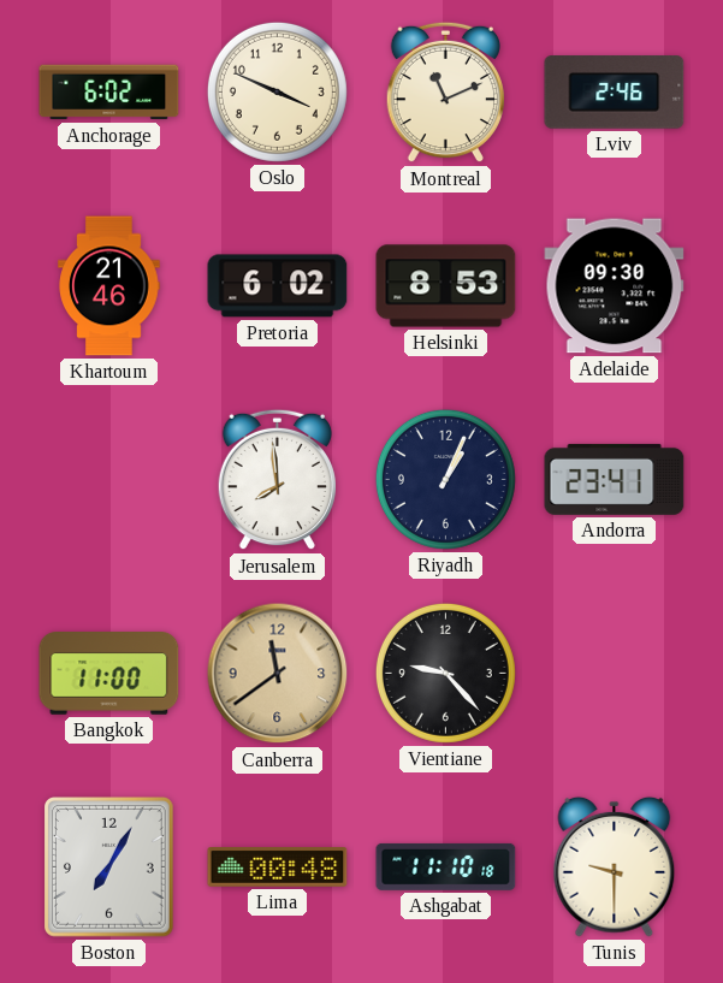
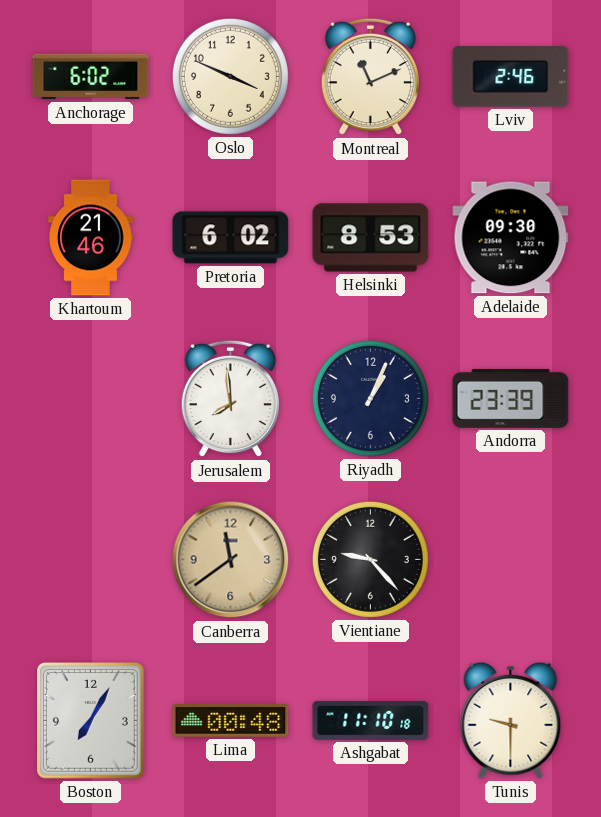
Andorra: 23:41 -> 23:39
Bangkok: 11:00 -> none
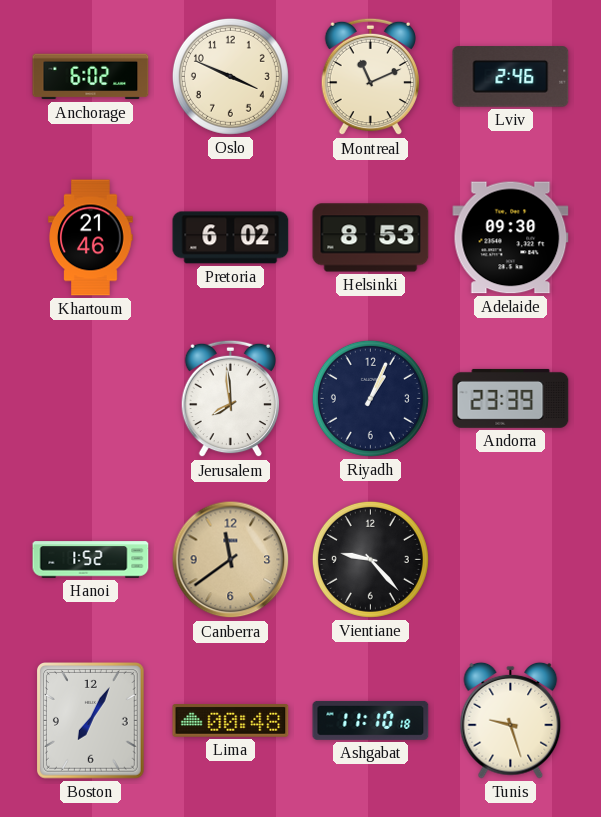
Hanoi: none -> 1:52
Tunis: 9:30 -> 9:27
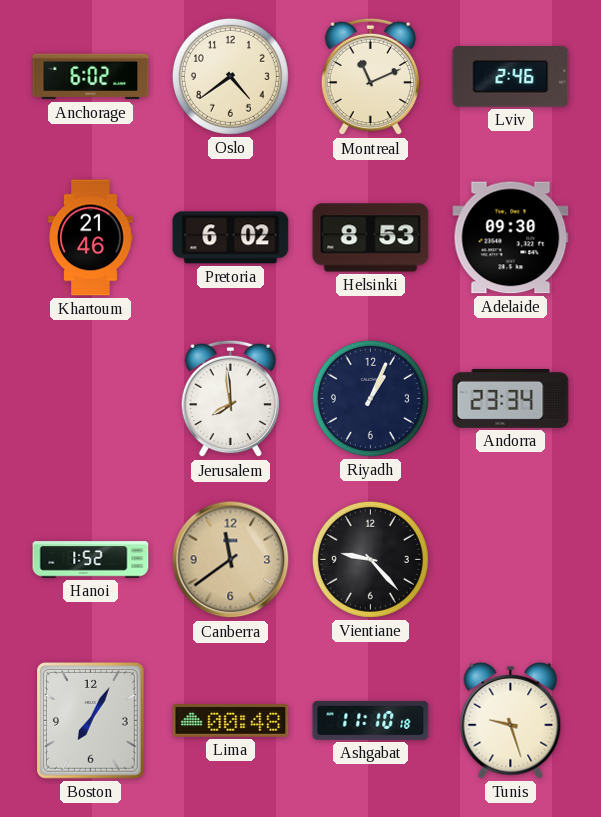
Oslo: 3:49 -> 4:39
Andorra: 23:39 -> 23:34
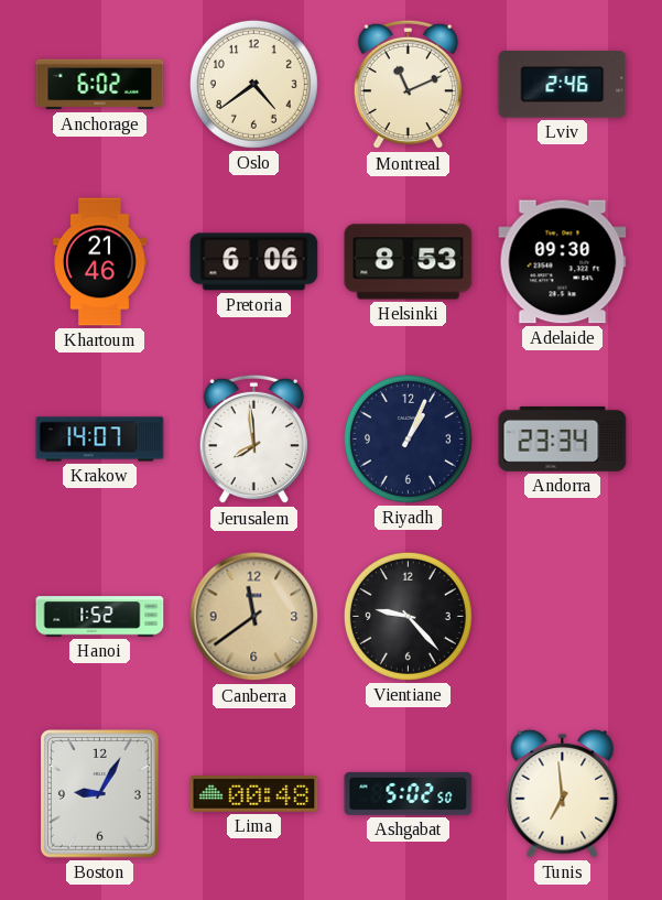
Pretoria: 6:02 -> 6:06
Krakow: none -> 14:07
Boston: 7:05 -> 9:05
Ashgabat: 11:10 -> 5:02
Tunis: 9:27 -> 6:59
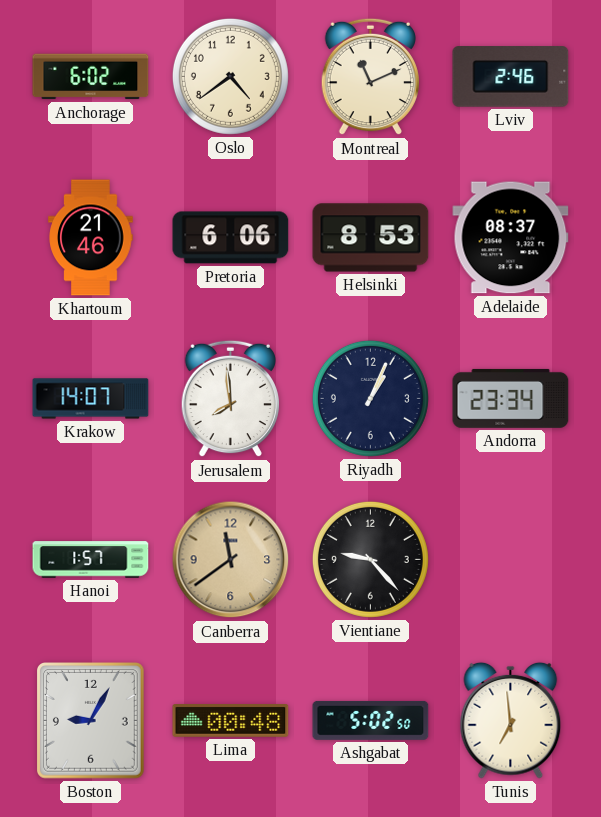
Adelaide: 09:30 -> 08:37
Hanoi: 1:52 -> 1:57
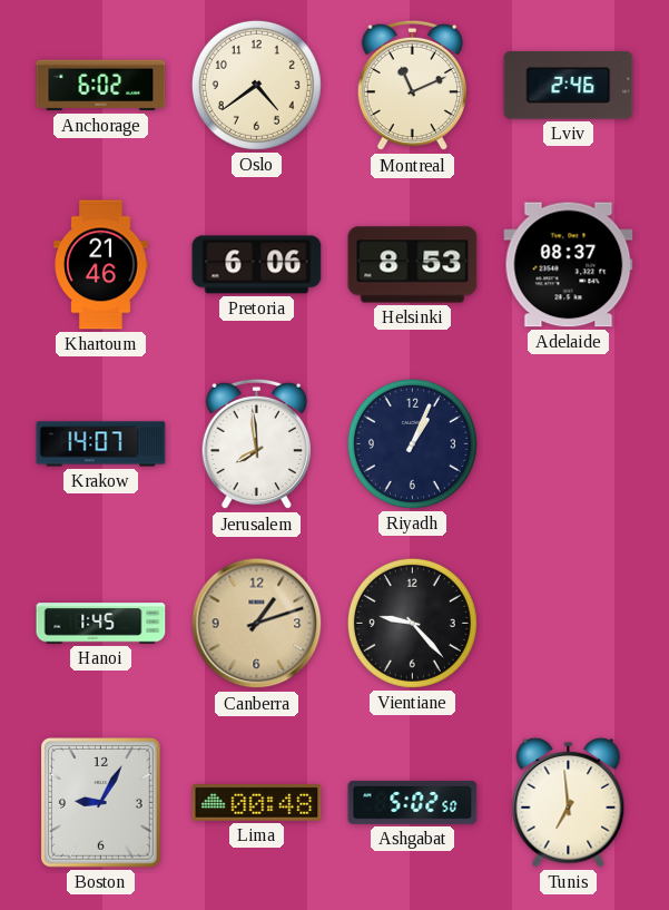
Andorra: 23:34 -> none
Hanoi: 1:57 -> 1:45
Canberra: 11:39 -> 1:12
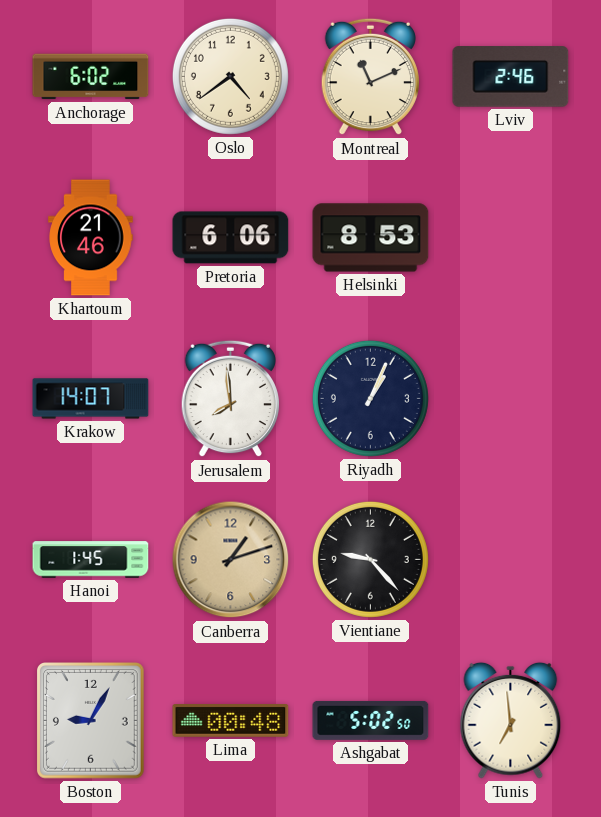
Adelaide: 08:37 -> none
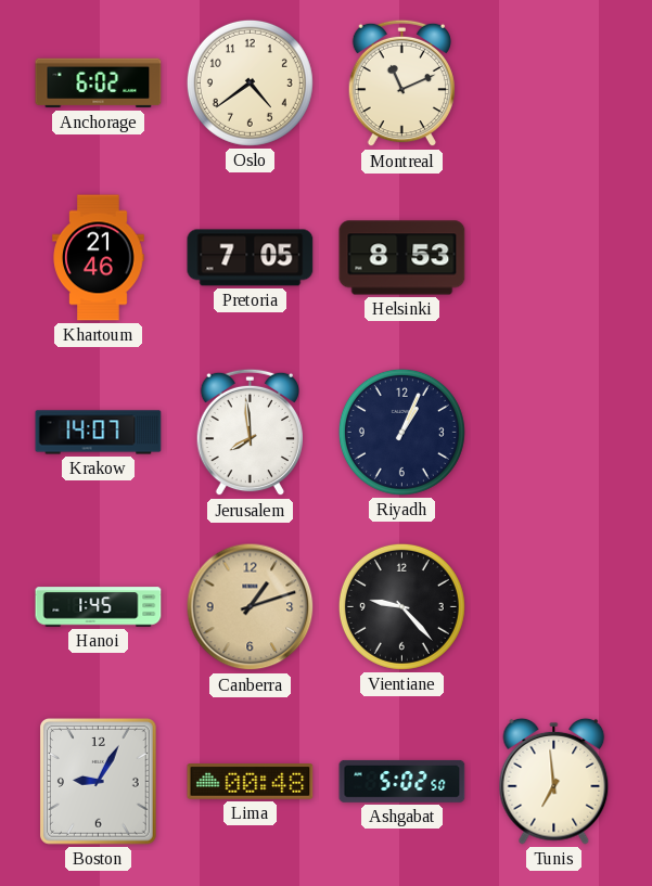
Lviv: 2:46 -> none
Pretoria: 6:06 -> 7:05
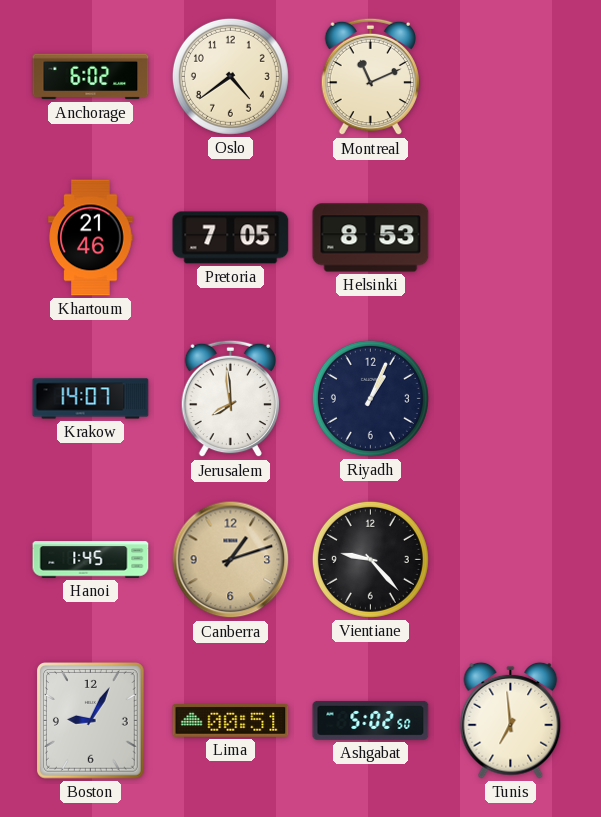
Lima: 00:48 -> 00:51
